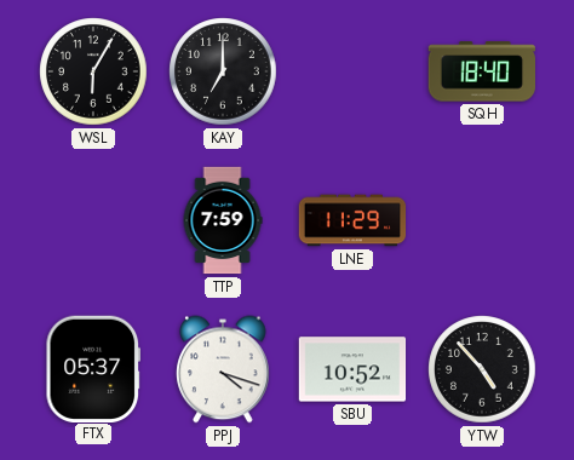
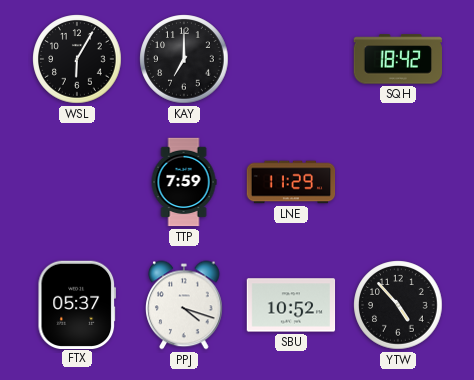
SQH: 18:40 -> 18:42
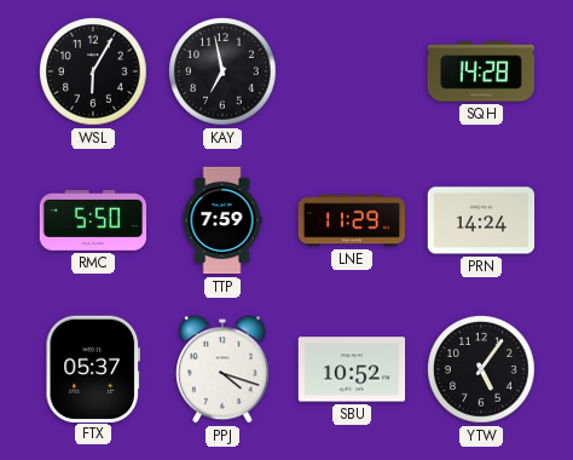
KAY: 7:00 -> 6:58
SQH: 18:42 -> 14:28
RMC: none -> 5:50
PRN: none -> 14:24
YTW: 4:53 -> 5:06
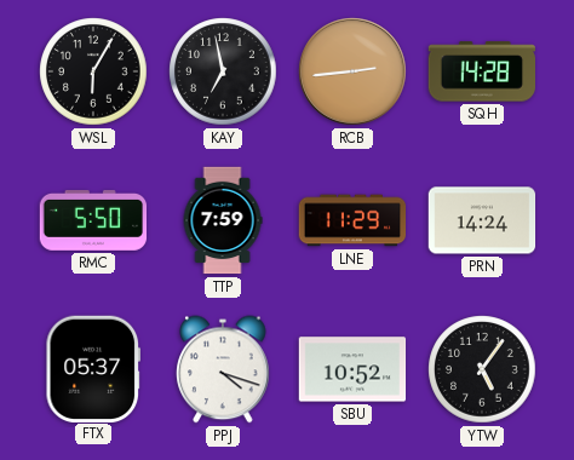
RCB: none -> 2:44
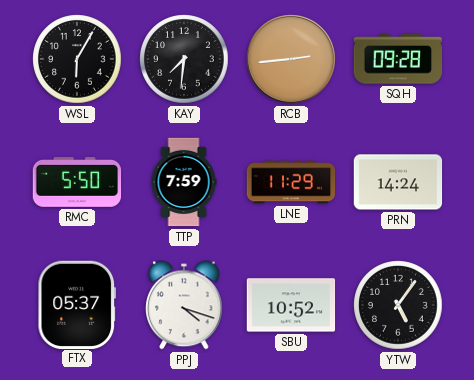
KAY: 6:58 -> 7:31
SQH: 14:28 -> 09:28
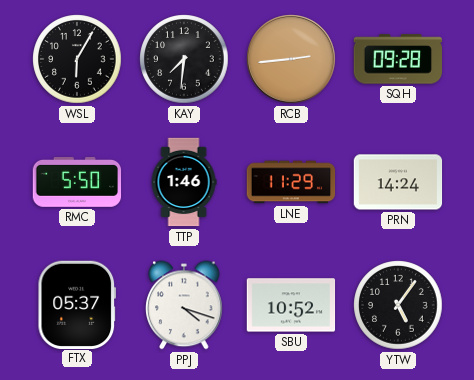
TTP: 7:59 -> 1:46
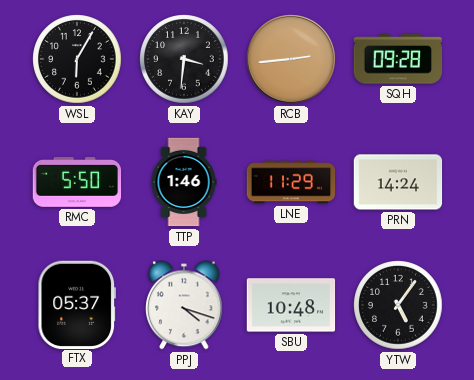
KAY: 7:31 -> 3:31
SBU: 10:52 -> 10:48
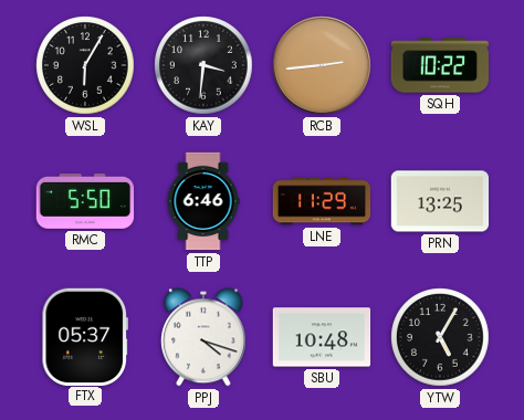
SQH: 09:28 -> 10:22
TTP: 1:46 -> 6:46
PRN: 14:24 -> 13:25
YTW: 5:06 -> 5:05
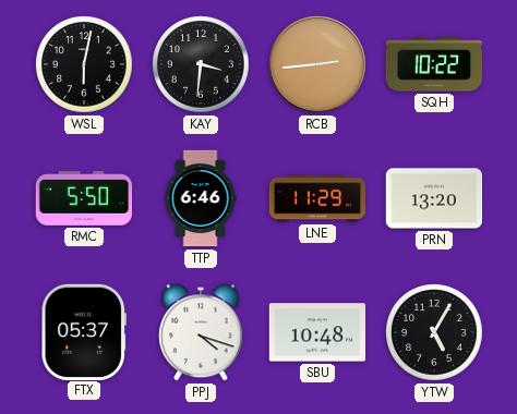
WSL: 6:05 -> 6:02
PRN: 13:25 -> 13:20
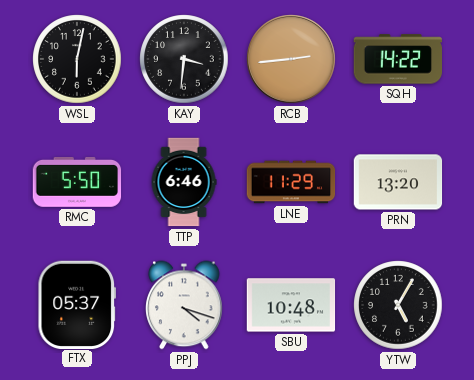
SQH: 10:22 -> 14:22
